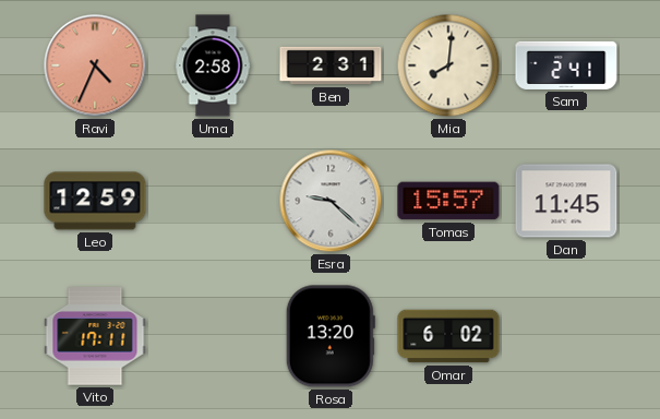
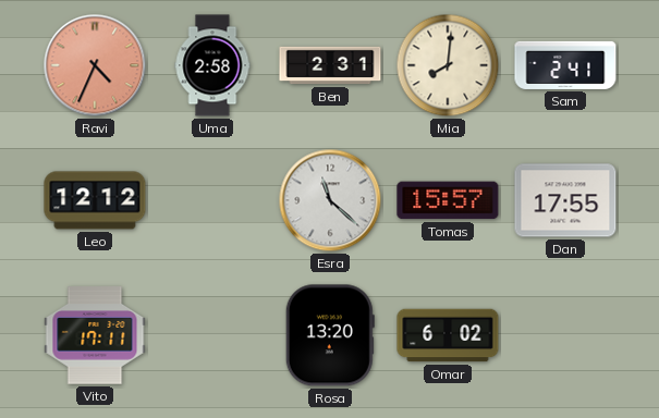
Leo: 12:59 -> 12:12
Esra: 9:22 -> 11:22
Dan: 11:45 -> 17:55
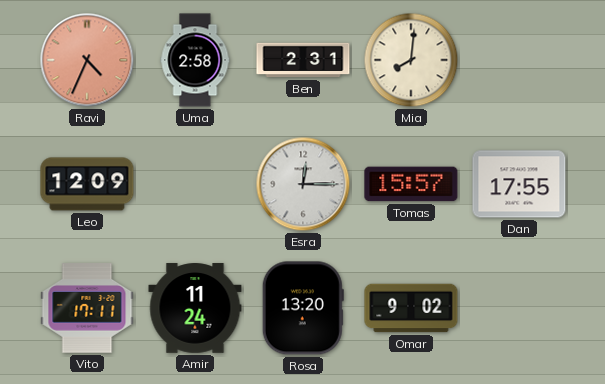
Sam: 2:41 -> none
Leo: 12:12 -> 12:09
Esra: 11:22 -> 12:15
Amir: none -> 11:24
Omar: 6:02 -> 9:02
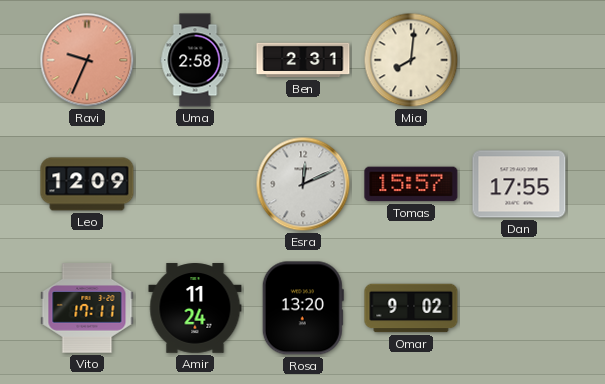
Ravi: 4:34 -> 9:34
Esra: 12:15 -> 12:11
